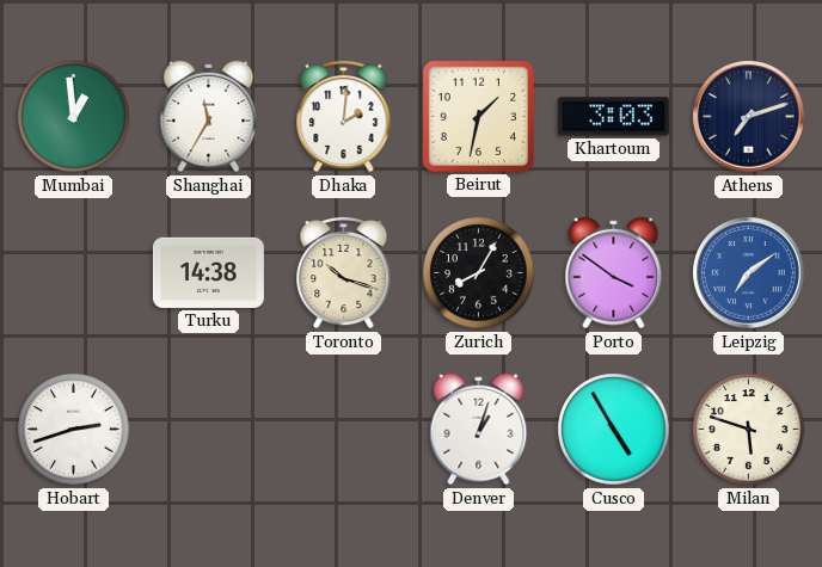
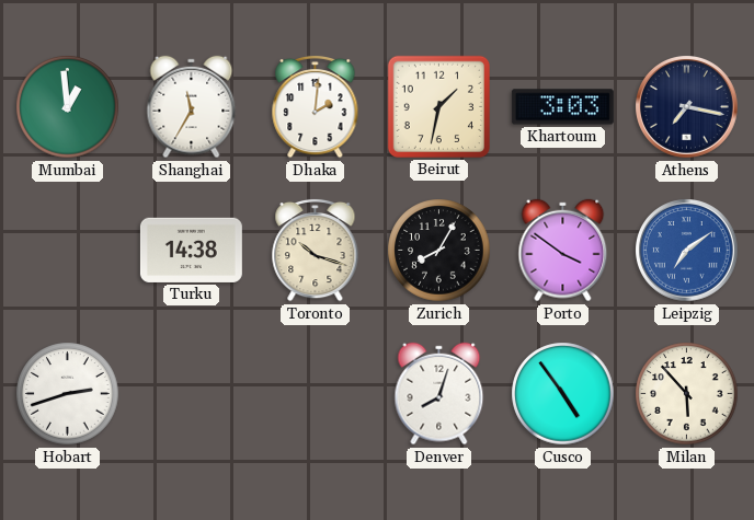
Athens: 7:12 -> 7:17
Denver: 1:03 -> 8:03
Cusco: 4:55 -> 4:54
Milan: 5:48 -> 5:53
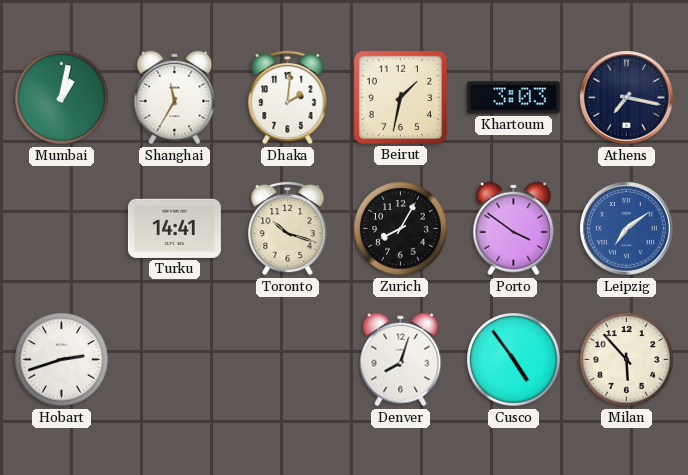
Mumbai: 12:59 -> 1:02
Turku: 14:38 -> 14:41
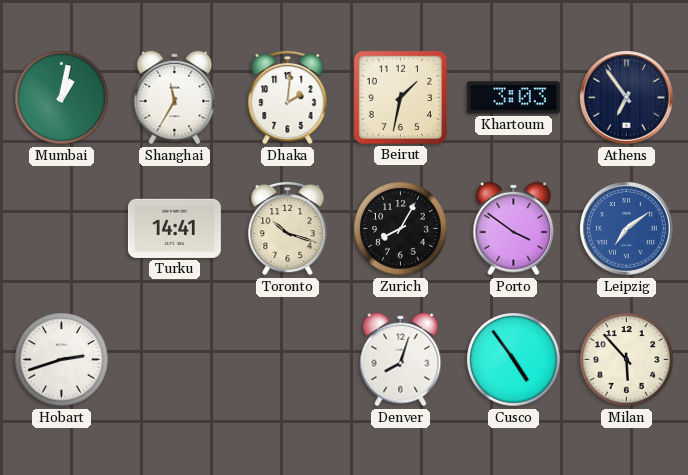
Athens: 7:17 -> 6:54
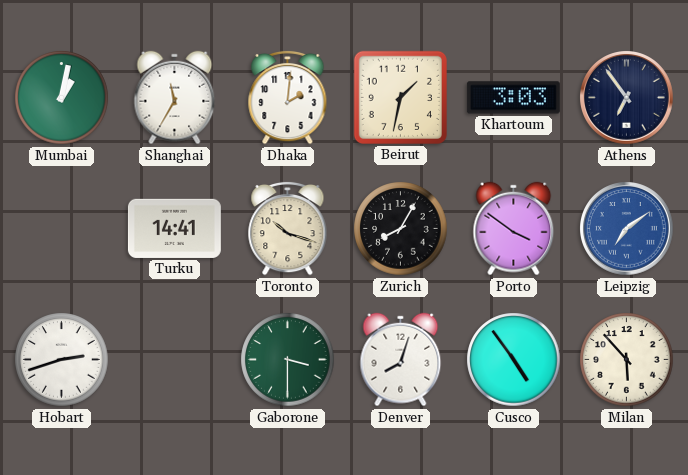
Gaborone: none -> 3:30
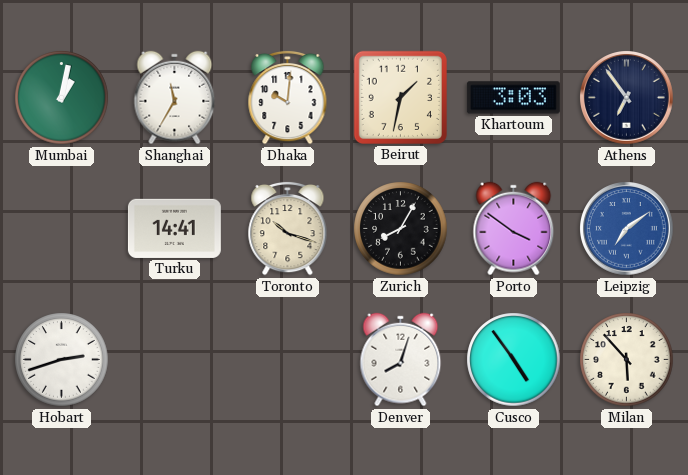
Dhaka: 2:01 -> 10:01
Gaborone: 3:30 -> none
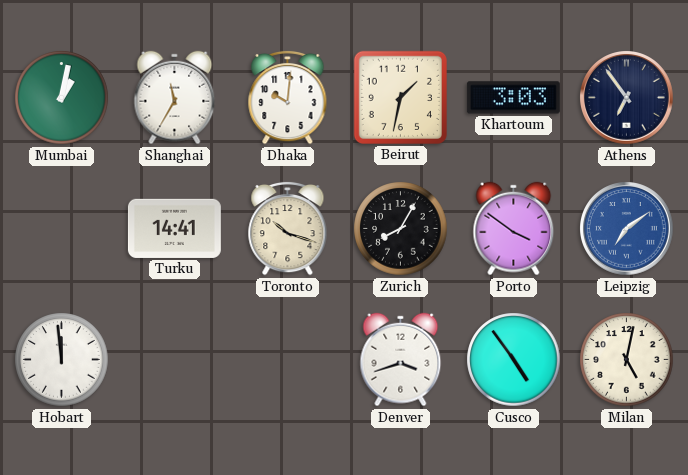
Hobart: 2:42 -> 11:59
Denver: 8:03 -> 3:42
Milan: 5:53 -> 5:02
